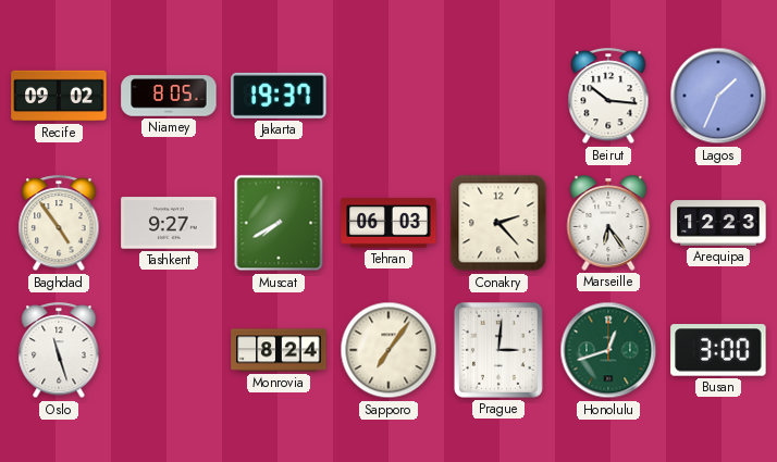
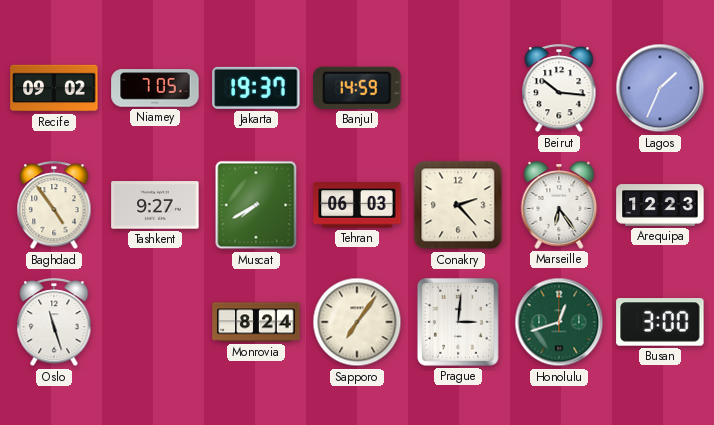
Niamey: 8:05 -> 7:05
Banjul: none -> 14:59
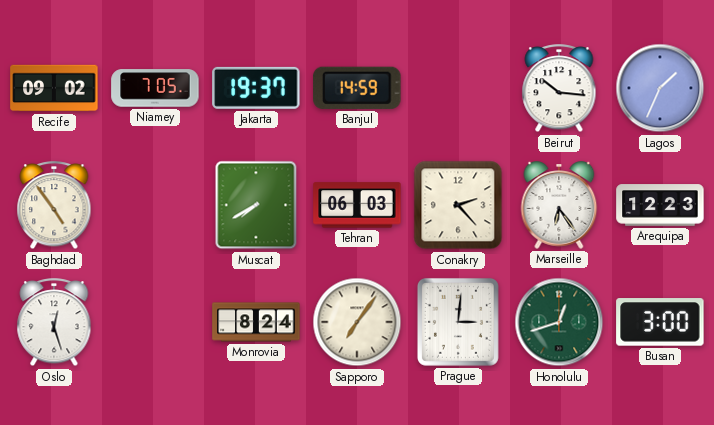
Tashkent: 9:27 -> none
Oslo: 11:27 -> 12:27
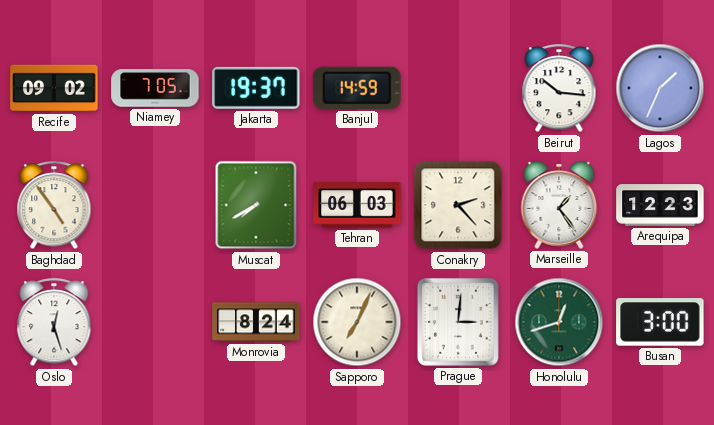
Marseille: 6:24 -> 1:24
Sapporo: 7:06 -> 7:04
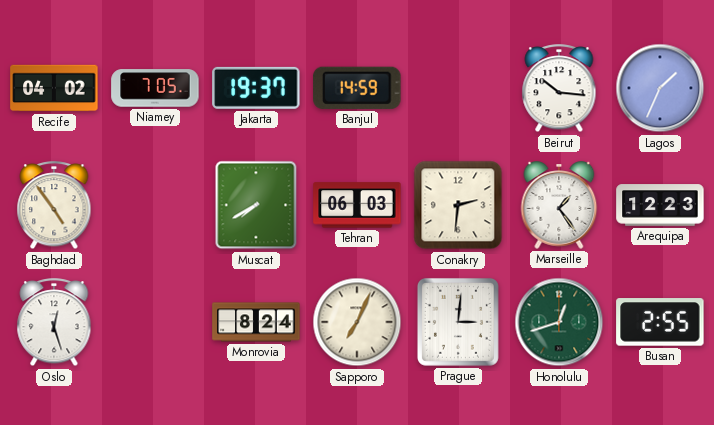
Recife: 09:02 -> 04:02
Conakry: 2:23 -> 2:31
Busan: 3:00 -> 2:55
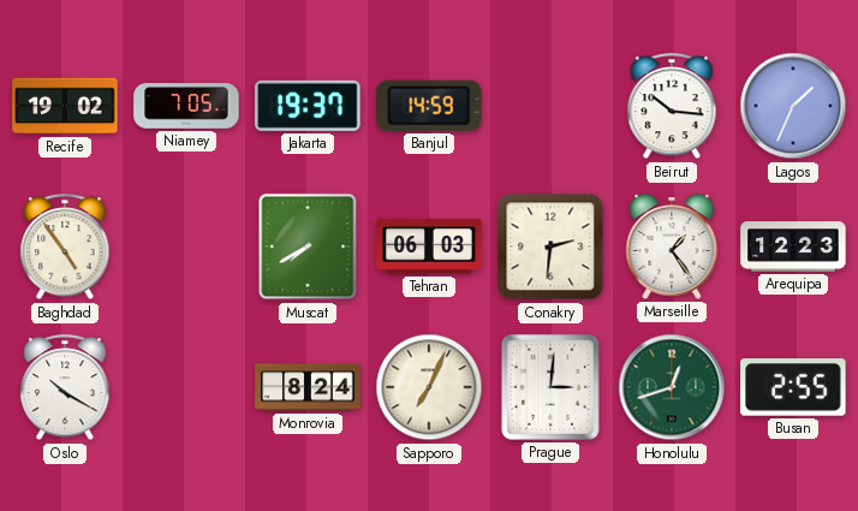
Recife: 04:02 -> 19:02
Oslo: 12:27 -> 10:20
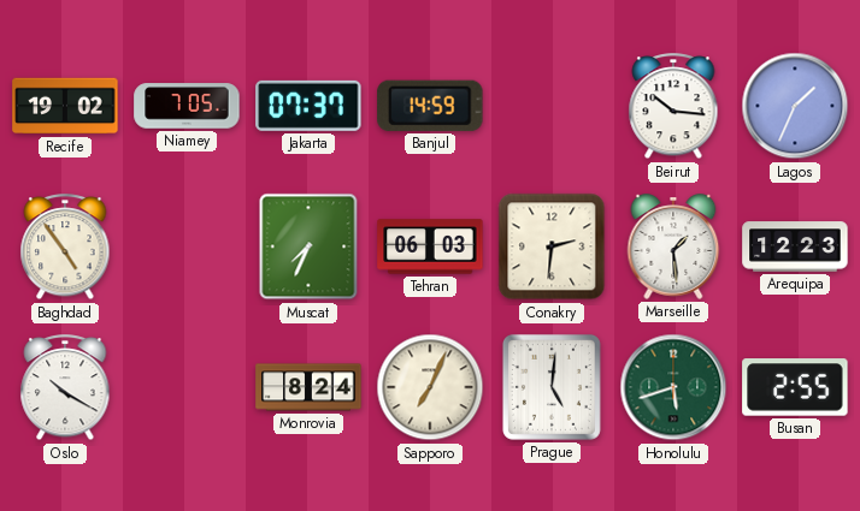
Jakarta: 19:37 -> 07:37
Muscat: 7:40 -> 7:34
Marseille: 1:24 -> 1:29
Prague: 3:01 -> 5:01
Honolulu: 12:42 -> 5:42
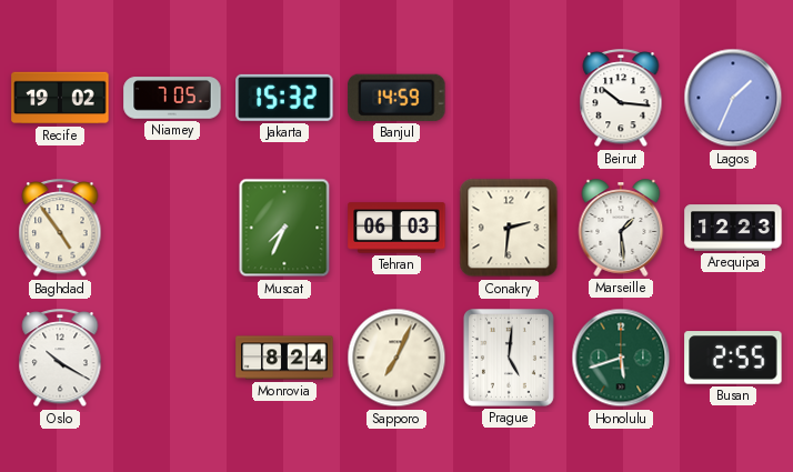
Jakarta: 07:37 -> 15:32
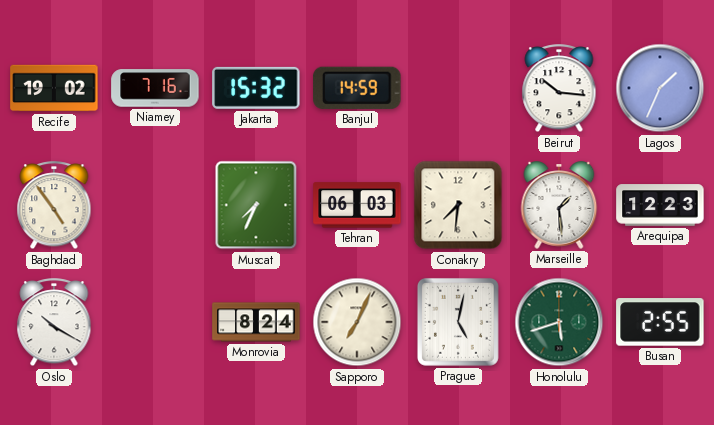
Niamey: 7:05 -> 7:16
Conakry: 2:31 -> 7:31
Prague: 5:01 -> 5:02
